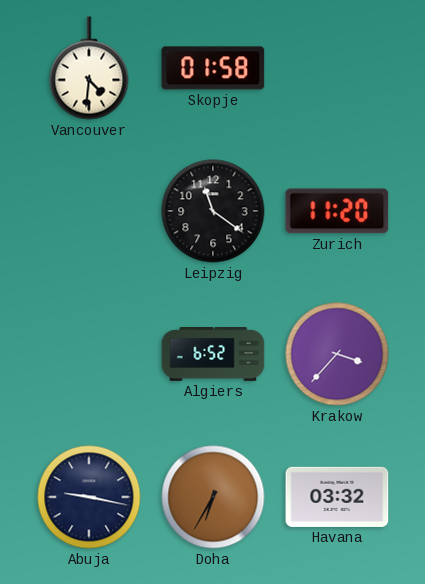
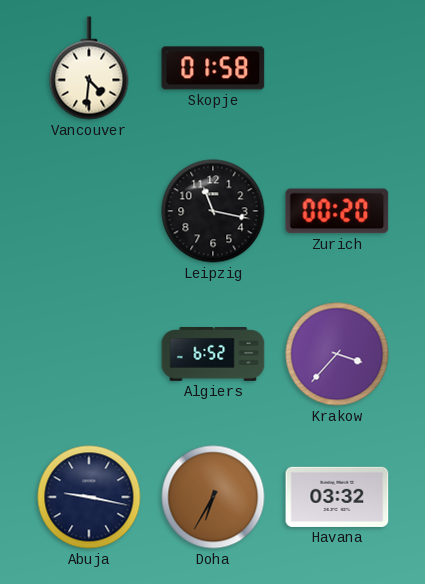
Leipzig: 11:21 -> 11:17
Zurich: 11:20 -> 00:20
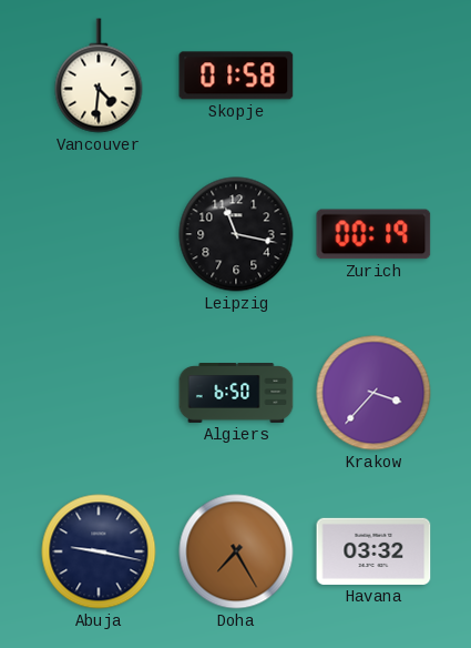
Zurich: 00:20 -> 00:19
Algiers: 6:52 -> 6:50
Doha: 6:35 -> 7:25
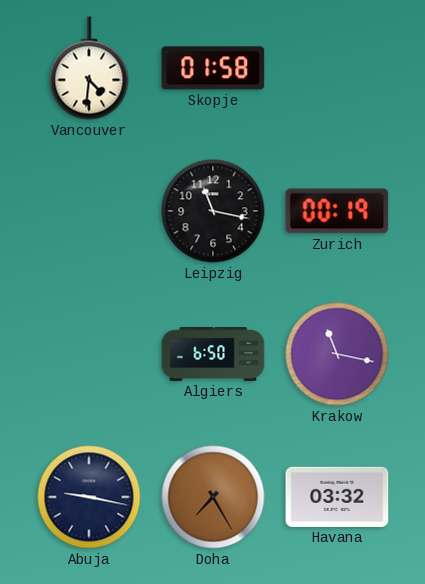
Krakow: 3:37 -> 11:17
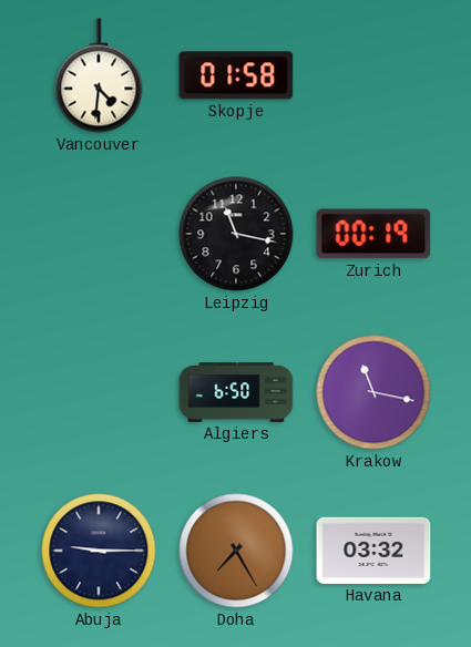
Abuja: 9:17 -> 9:15
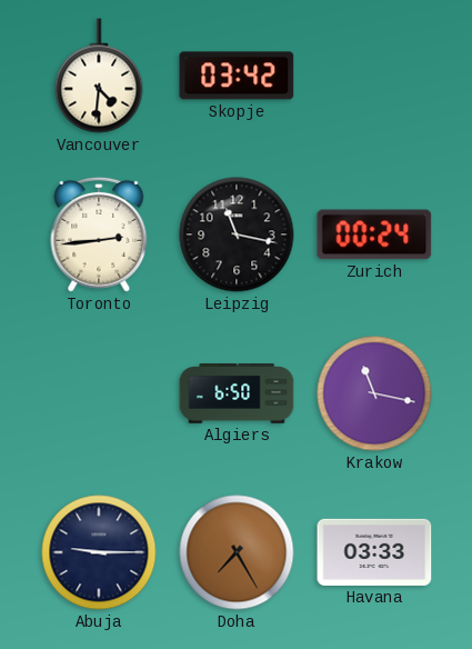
Skopje: 01:58 -> 03:42
Toronto: none -> 2:44
Zurich: 00:19 -> 00:24
Havana: 03:32 -> 03:33
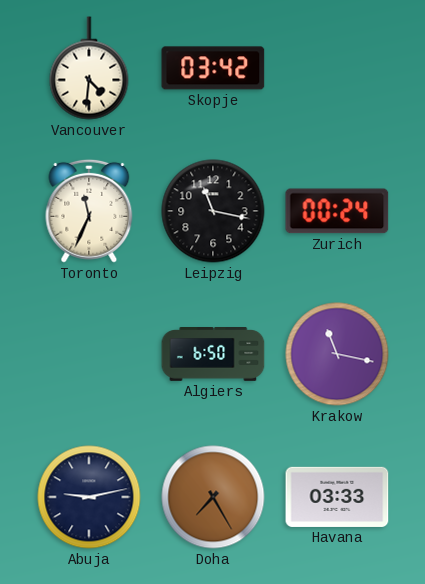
Toronto: 2:44 -> 11:34
Abuja: 9:15 -> 9:13
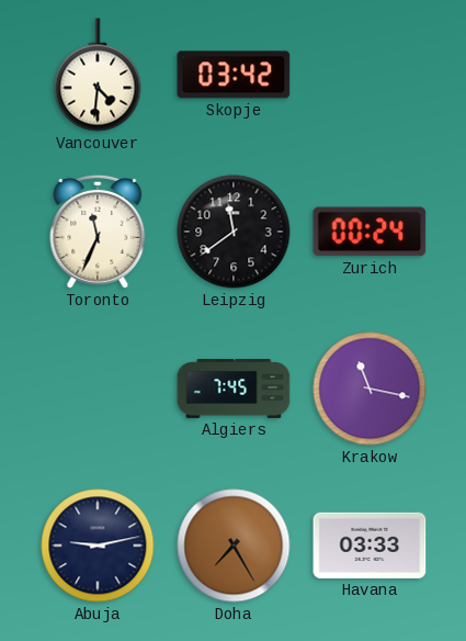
Leipzig: 11:17 -> 11:39
Algiers: 6:50 -> 7:45
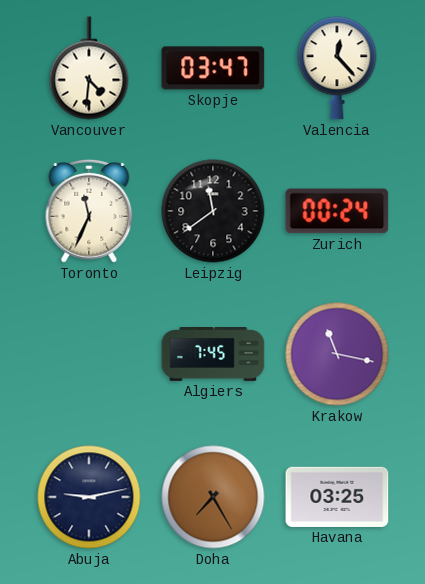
Skopje: 03:42 -> 03:47
Valencia: none -> 12:23
Havana: 03:33 -> 03:25
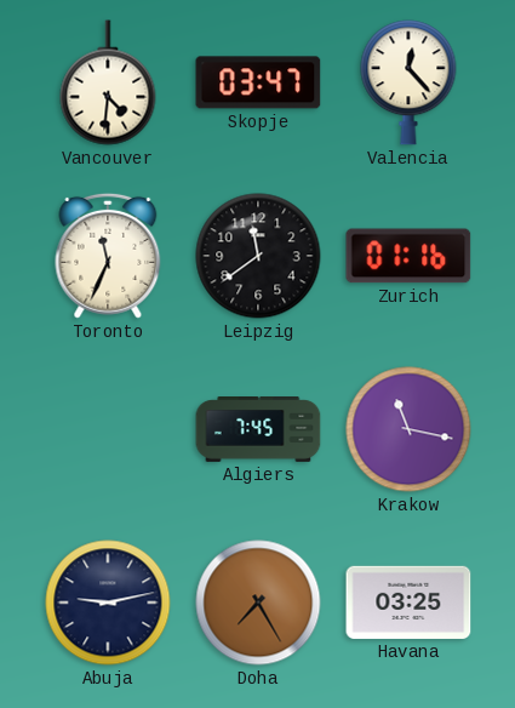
Zurich: 00:24 -> 01:16
